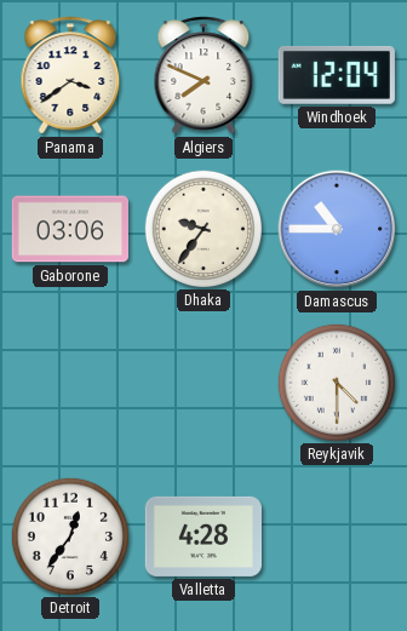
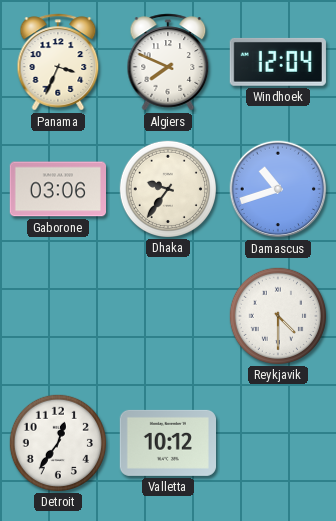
Panama: 3:39 -> 3:34
Damascus: 10:45 -> 10:42
Valletta: 4:28 -> 10:12
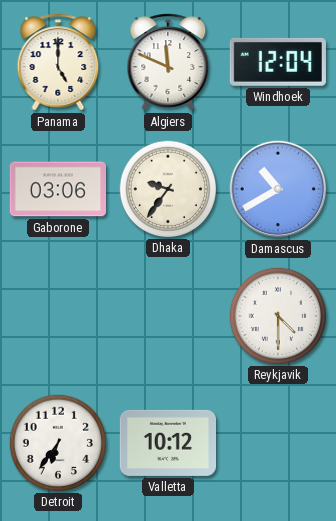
Panama: 3:34 -> 5:00
Algiers: 7:49 -> 11:49
Damascus: 10:42 -> 10:40
Detroit: 12:36 -> 6:36
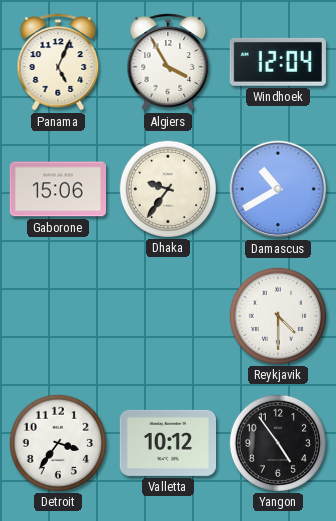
Panama: 5:00 -> 5:04
Algiers: 11:49 -> 3:55
Gaborone: 03:06 -> 15:06
Detroit: 6:36 -> 3:36
Yangon: none -> 4:54
